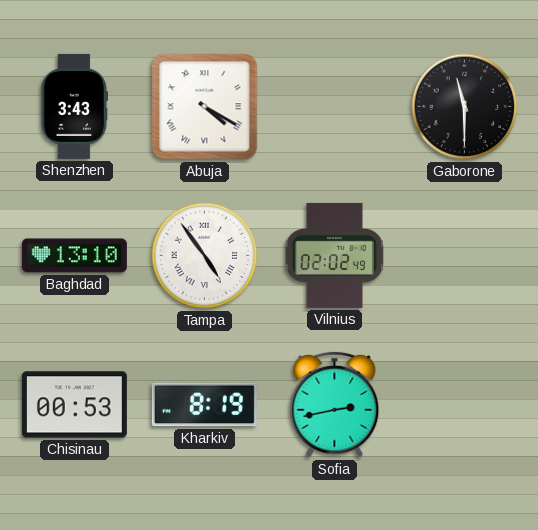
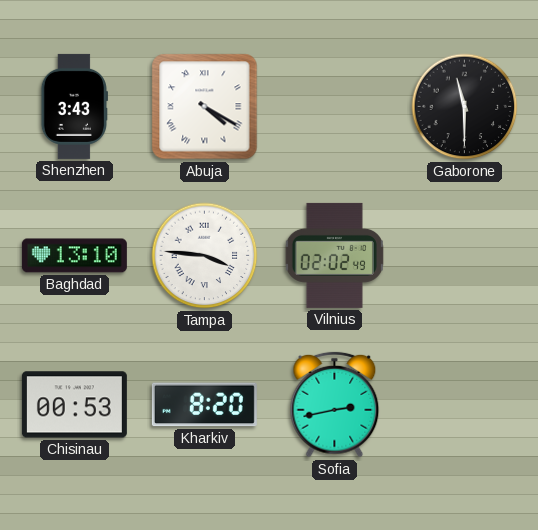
Tampa: 4:54 -> 3:46
Kharkiv: 8:19 -> 8:20
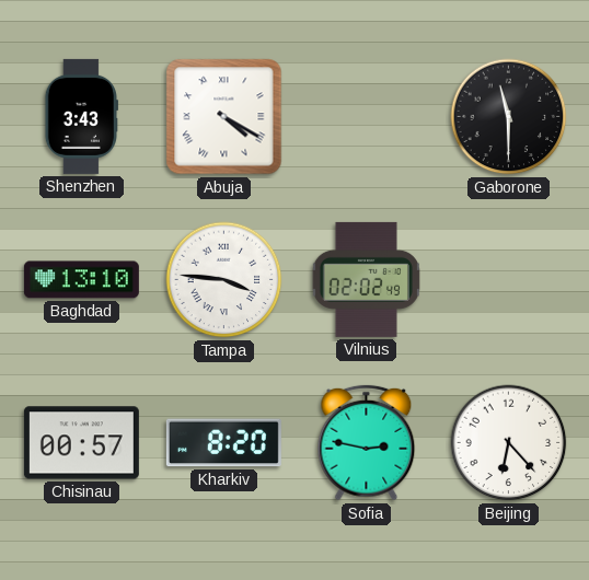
Chisinau: 00:53 -> 00:57
Sofia: 2:43 -> 2:47
Beijing: none -> 6:23
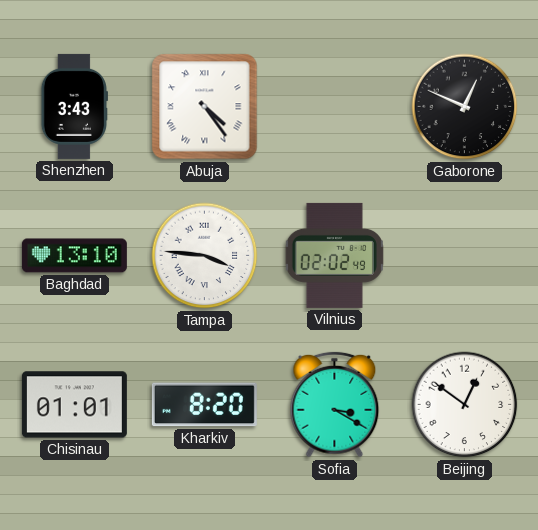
Abuja: 4:20 -> 4:24
Gaborone: 11:30 -> 12:49
Chisinau: 00:57 -> 01:01
Sofia: 2:47 -> 3:20
Beijing: 6:23 -> 12:51
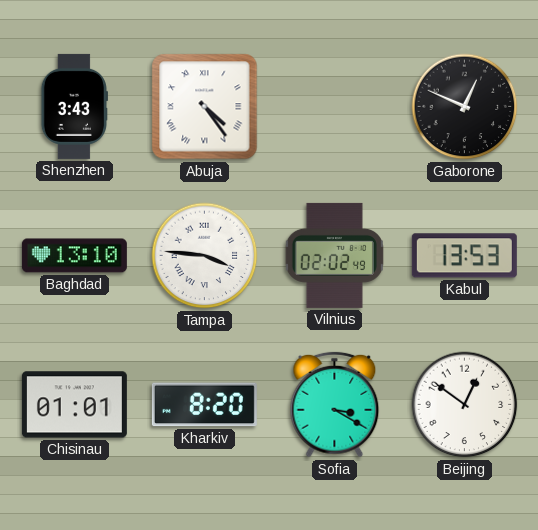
Kabul: none -> 13:53
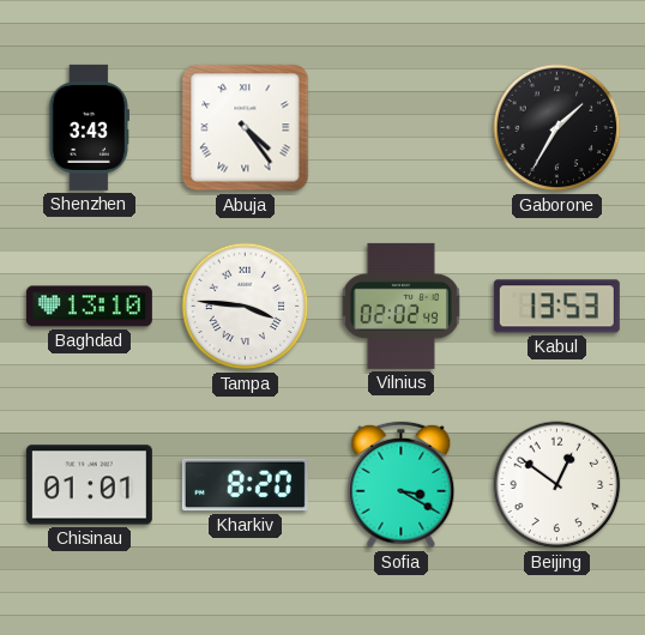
Gaborone: 12:49 -> 1:35
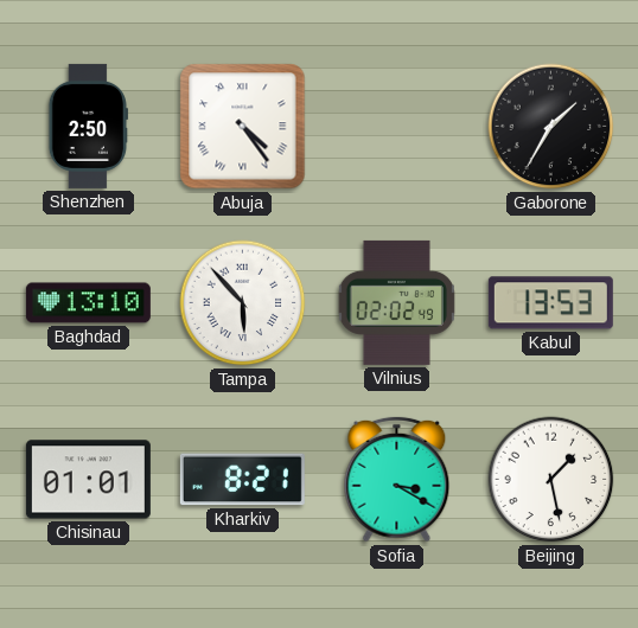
Shenzhen: 3:43 -> 2:50
Tampa: 3:46 -> 5:53
Kharkiv: 8:20 -> 8:21
Beijing: 12:51 -> 1:28
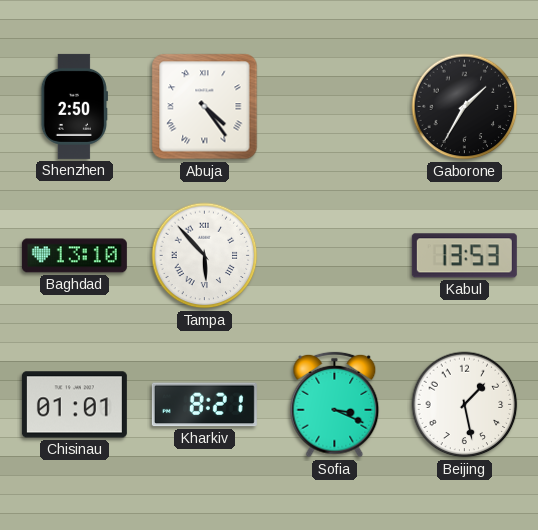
Vilnius: 02:02 -> none
Sofia: 3:20 -> 3:19
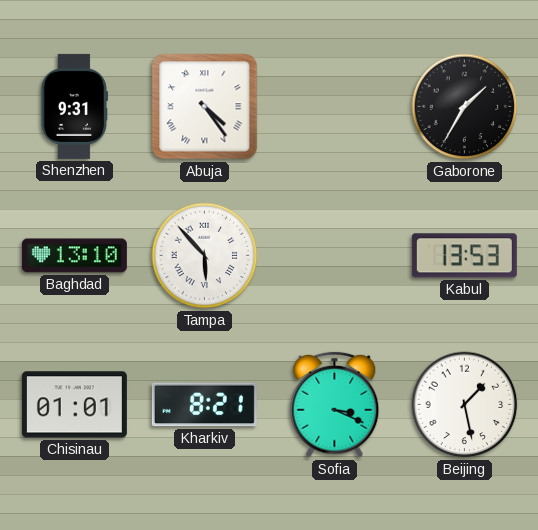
Shenzhen: 2:50 -> 9:31
